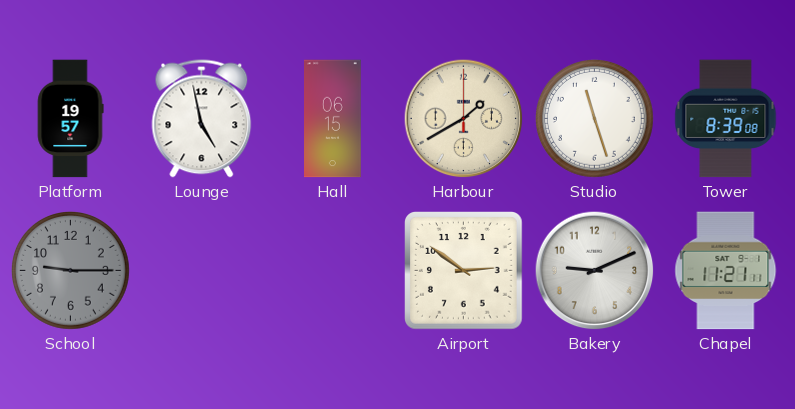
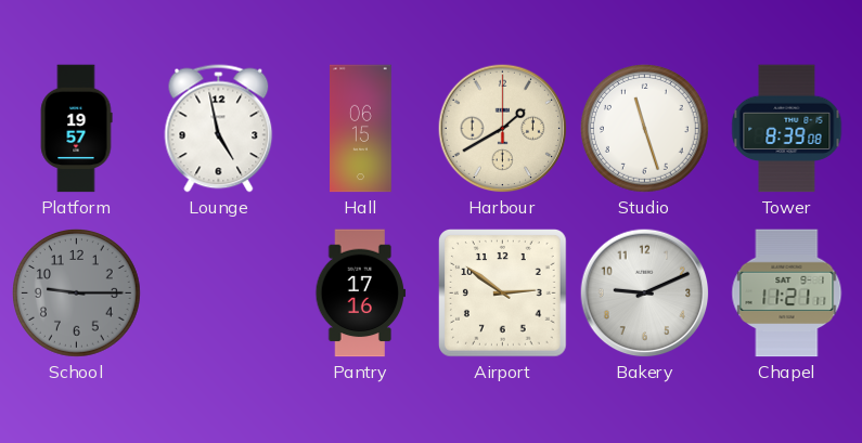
Pantry: none -> 17:16
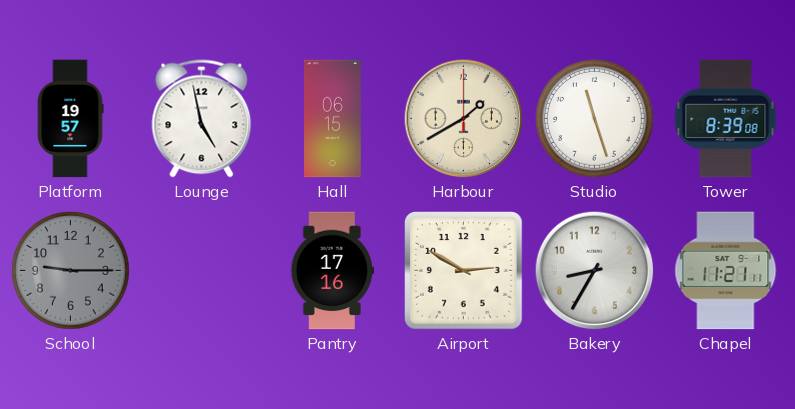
Airport: 2:51 -> 2:50
Bakery: 9:11 -> 8:35
